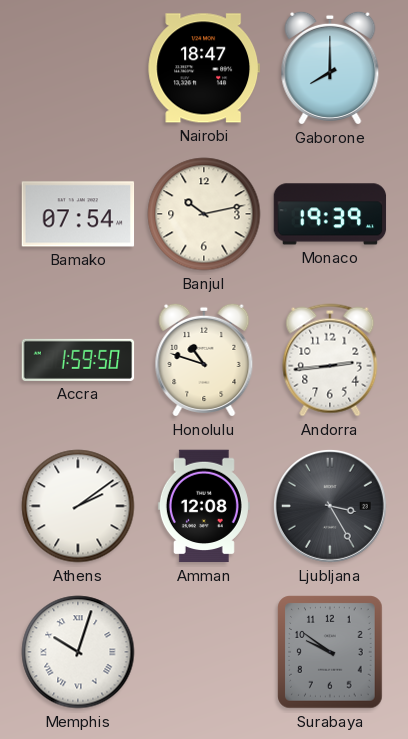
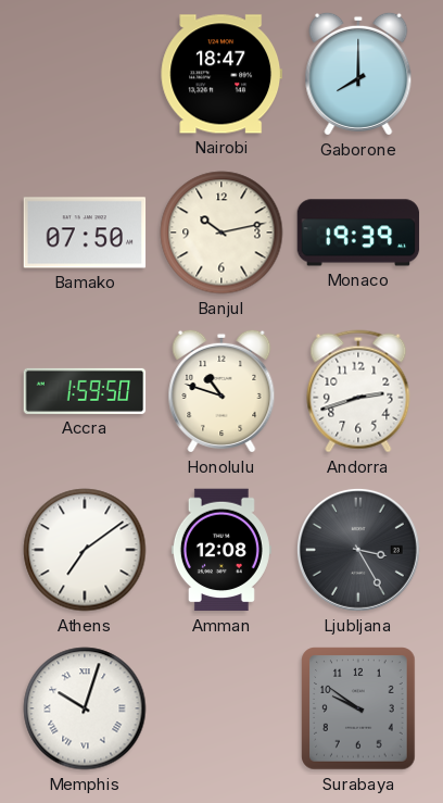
Bamako: 07:54 -> 07:50
Andorra: 2:44 -> 2:42
Athens: 2:09 -> 7:09
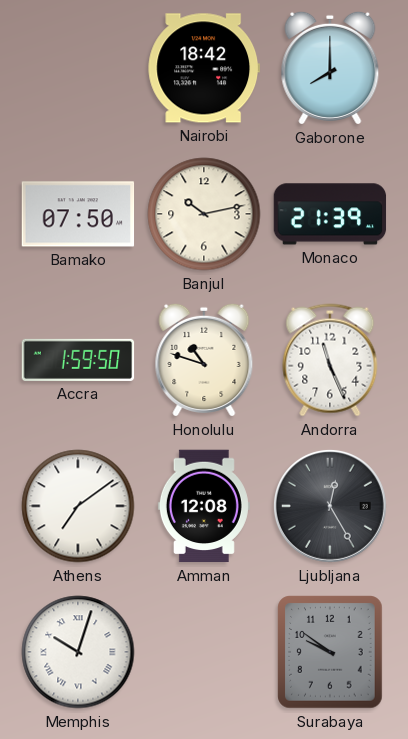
Nairobi: 18:47 -> 18:42
Monaco: 19:39 -> 21:39
Andorra: 2:42 -> 11:26
Ljubljana: 3:25 -> 12:25
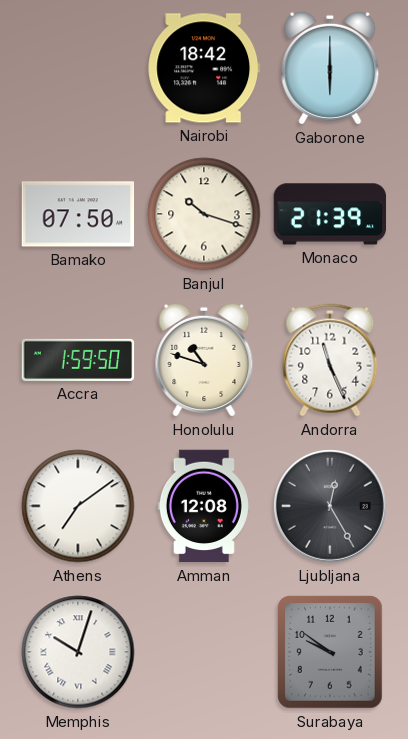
Gaborone: 8:00 -> 6:00
Banjul: 10:13 -> 10:18
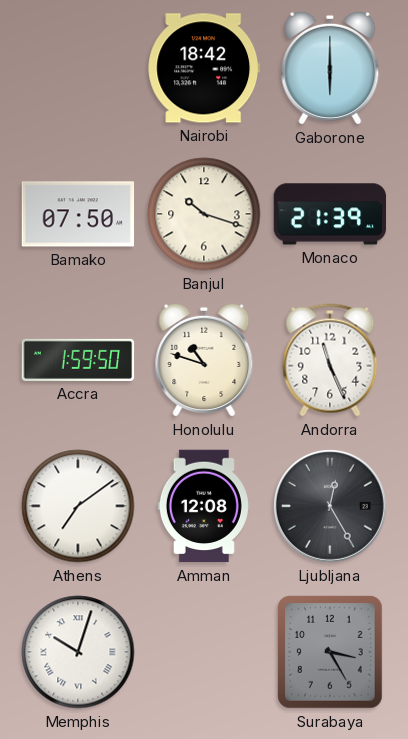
Surabaya: 9:51 -> 3:25
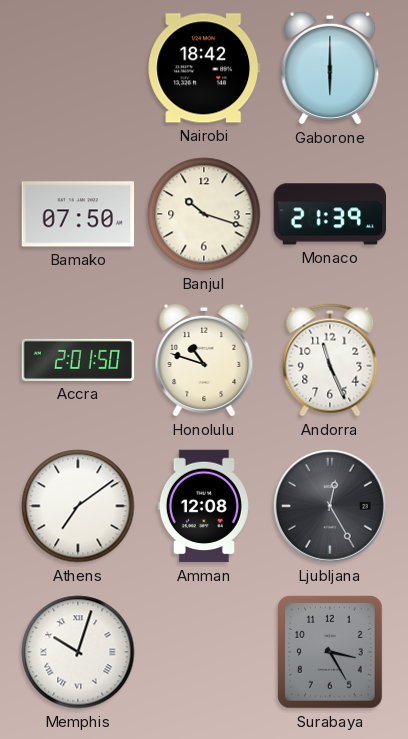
Accra: 1:59 -> 2:01
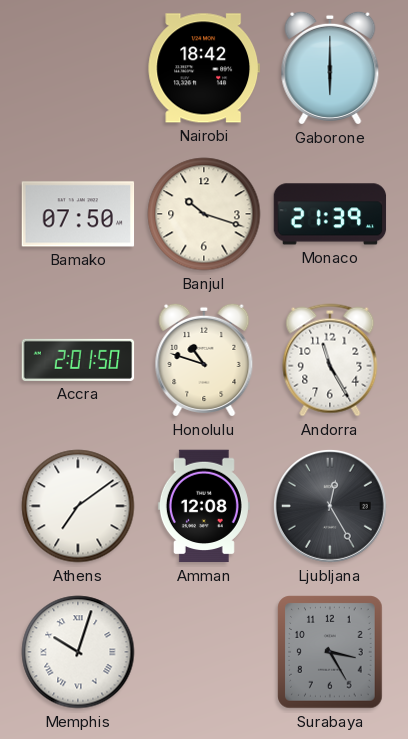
Andorra: 11:26 -> 11:25
